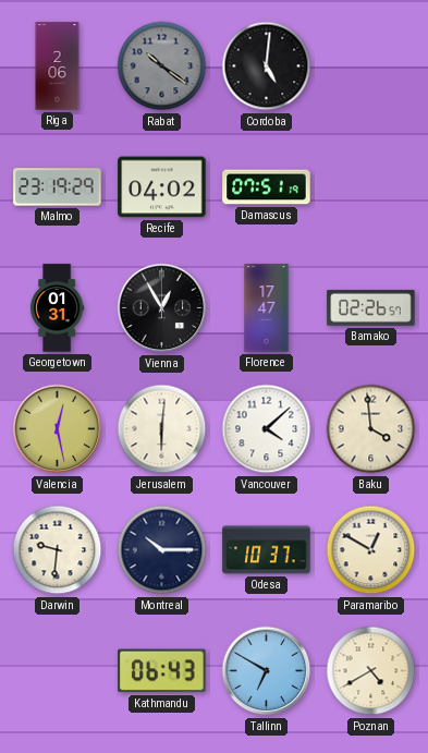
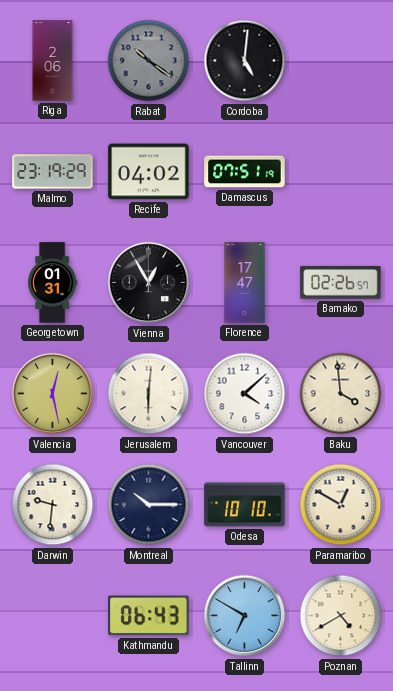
Odesa: 10:37 -> 10:10
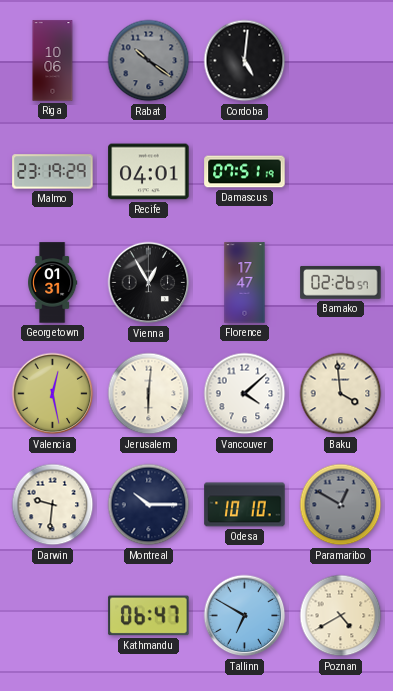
Riga: 2:06 -> 10:06
Recife: 04:02 -> 04:01
Paramaribo dial: cream -> grey
Kathmandu: 06:43 -> 06:47
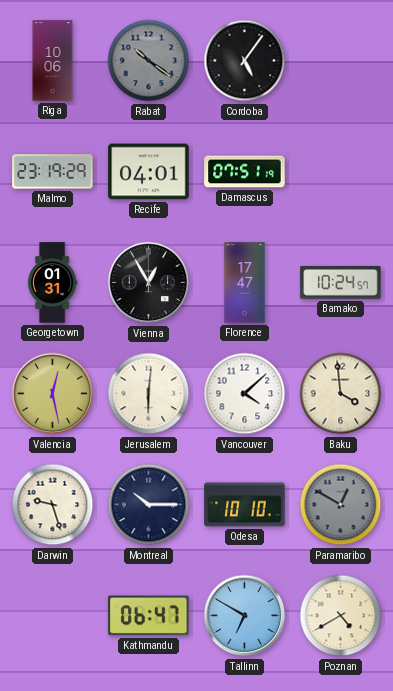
Cordoba: 5:01 -> 5:06
Bamako: 02:26 -> 10:24
Darwin: 9:31 -> 9:27
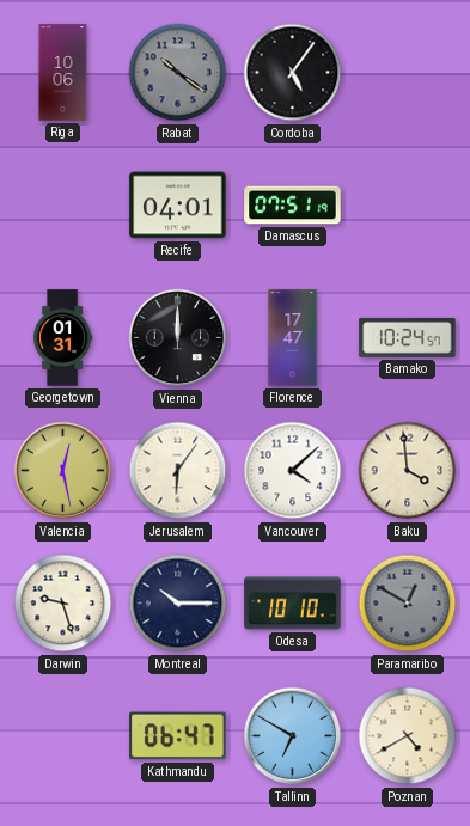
Malmo: 23:19 -> none
Vienna: 12:55 -> 12:00
Jerusalem: 6:01 -> 6:06
